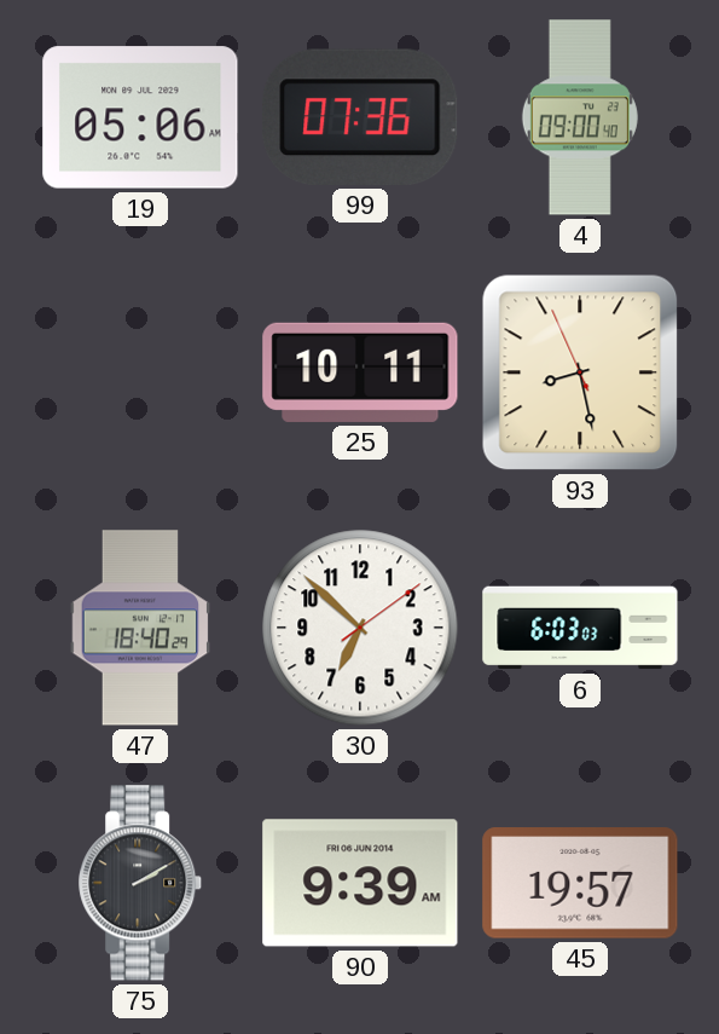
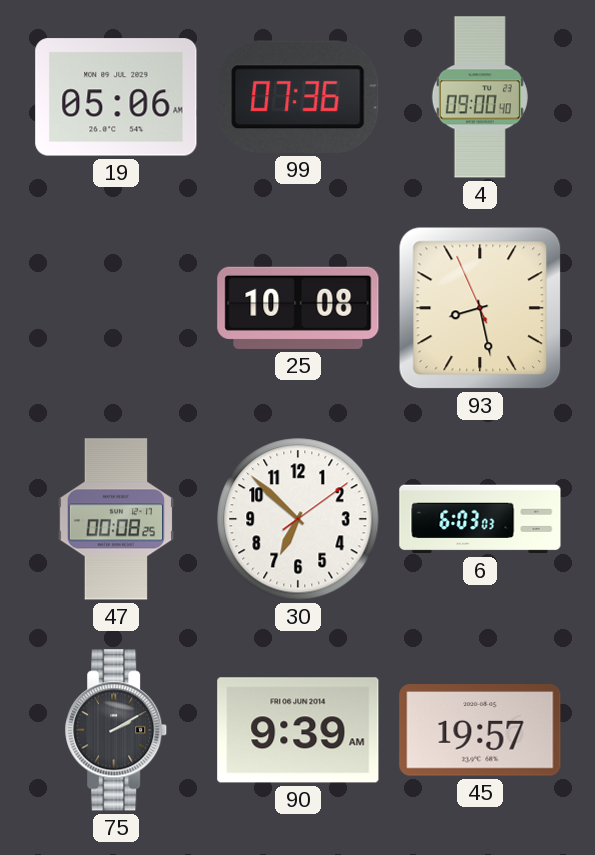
25: 10:11 -> 10:08
47: 18:40 -> 00:08
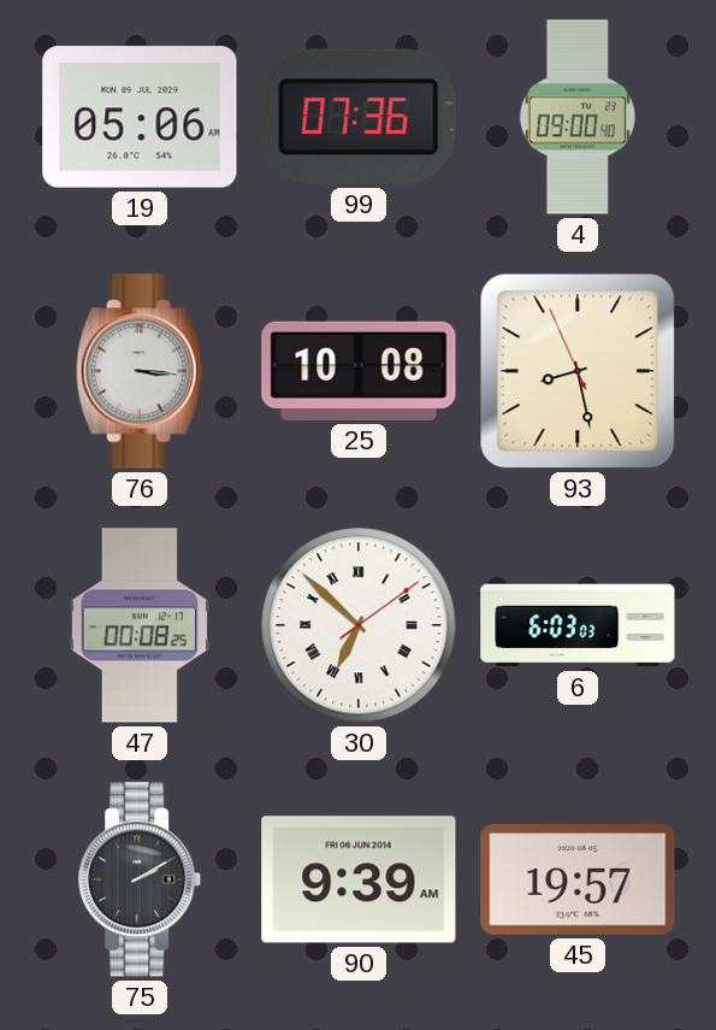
76: none -> 3:16
30 numerals: Arabic -> Roman
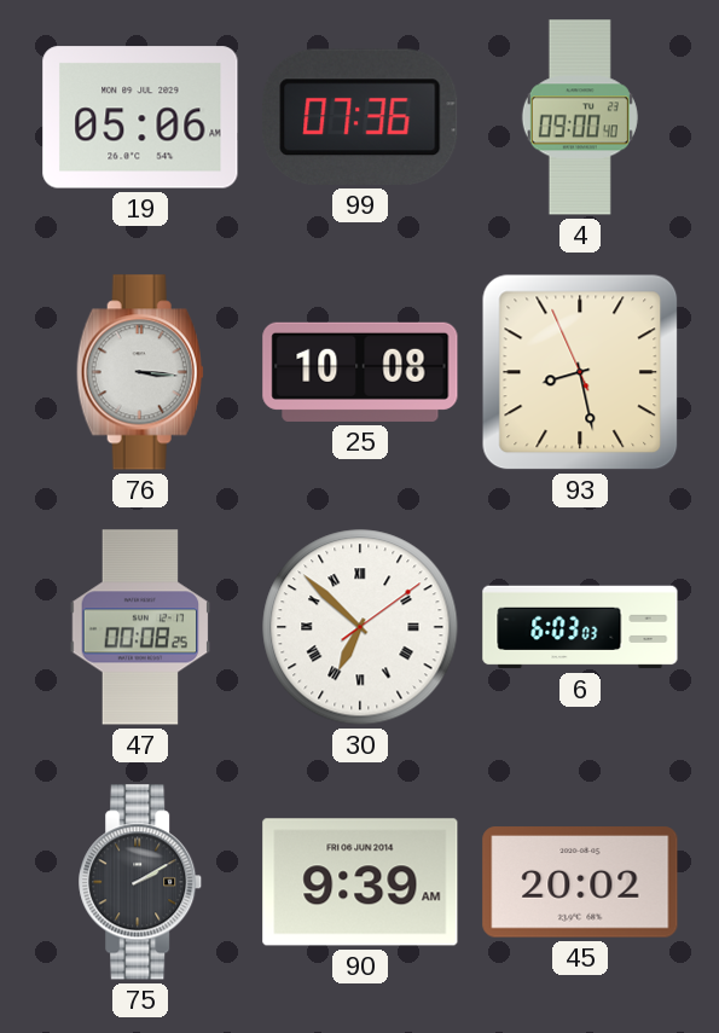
45: 19:57 -> 20:02
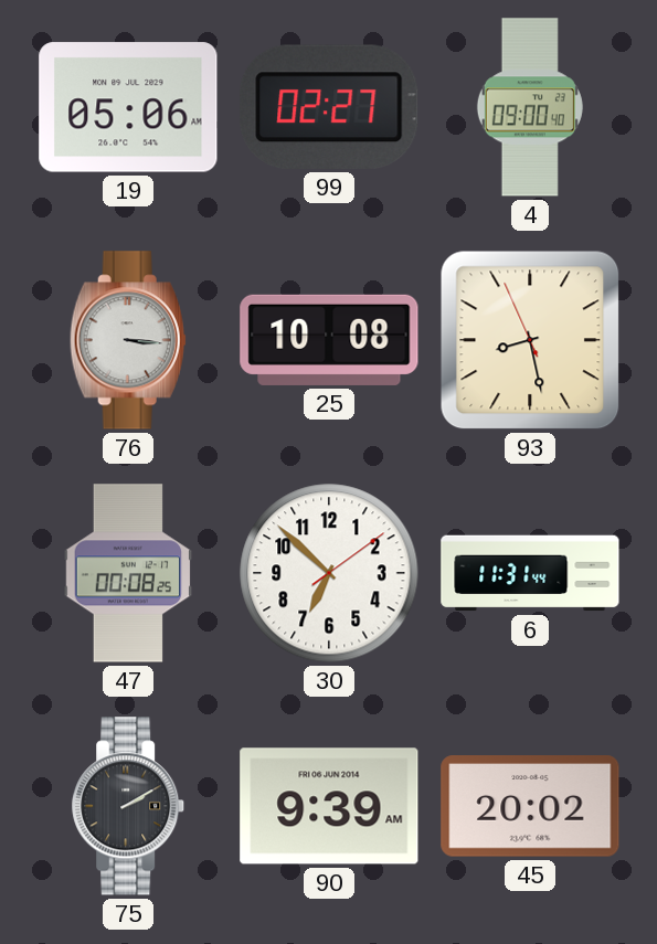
99: 07:36 -> 02:27
30 numerals: Roman -> Arabic
6: 6:03 -> 11:31
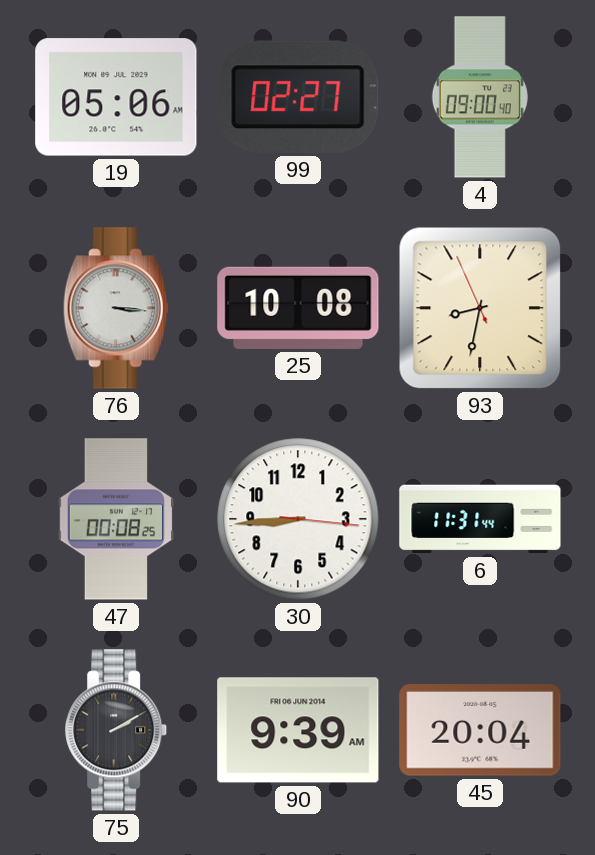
93: 8:27 -> 8:31
30: 6:52 -> 8:44
45: 20:02 -> 20:04
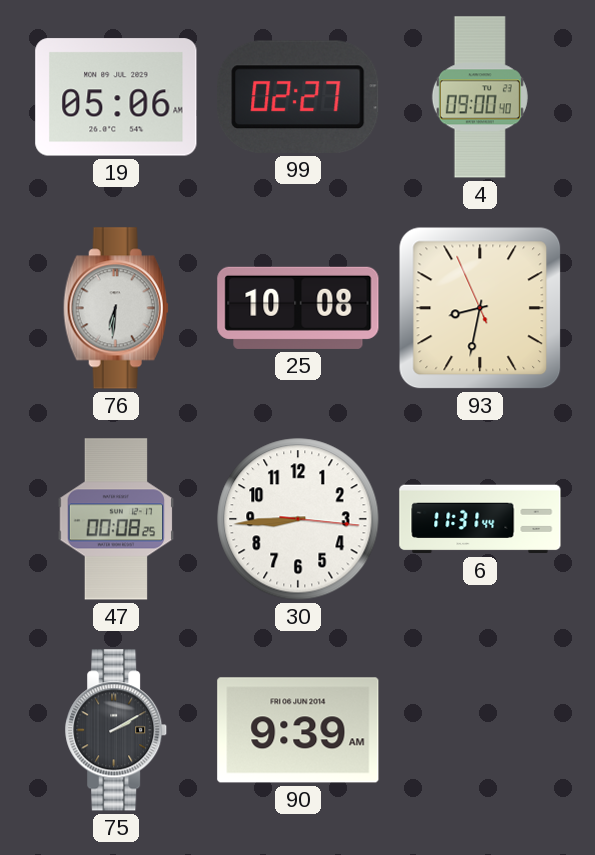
76: 3:16 -> 6:31
45: 20:04 -> none
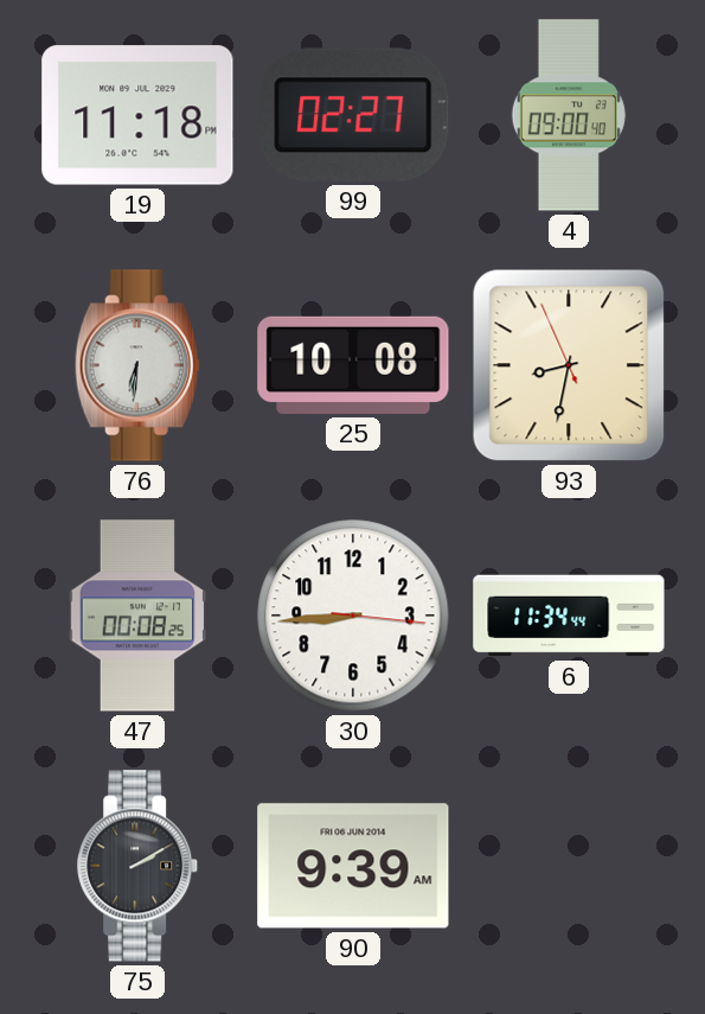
19: 05:06 -> 11:18
6: 11:31 -> 11:34
